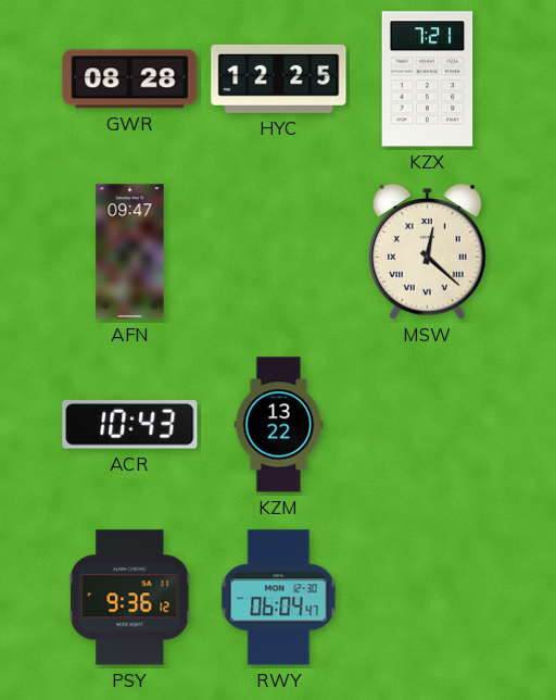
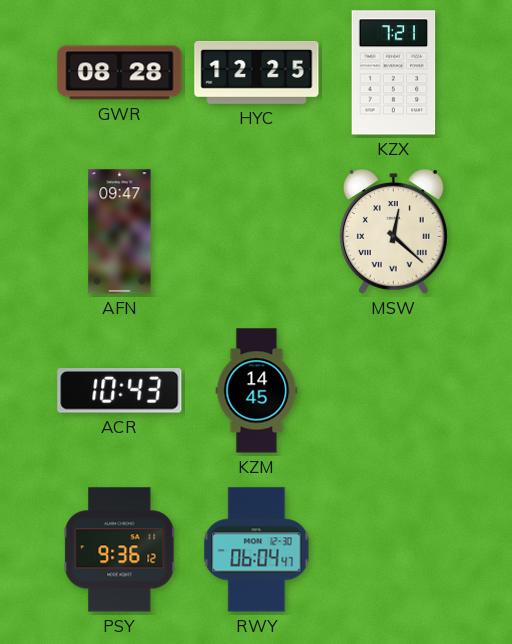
KZM: 13:22 -> 14:45
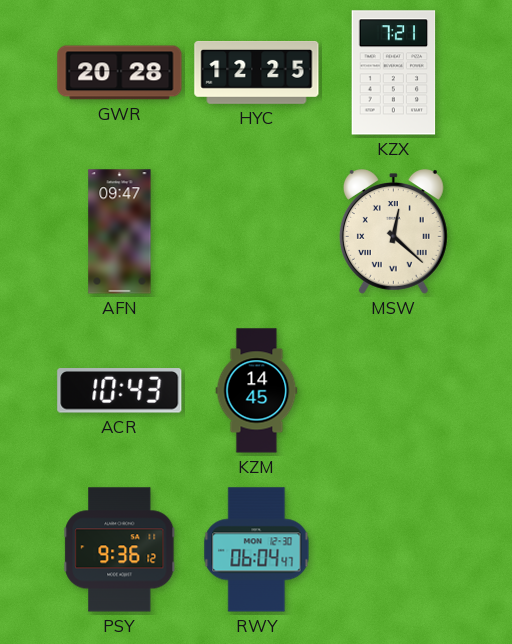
GWR: 08:28 -> 20:28
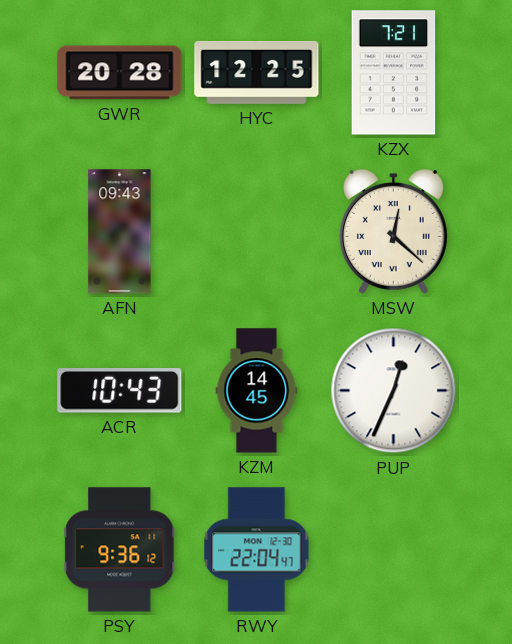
AFN: 09:47 -> 09:43
PUP: none -> 12:34
RWY: 06:04 -> 22:04
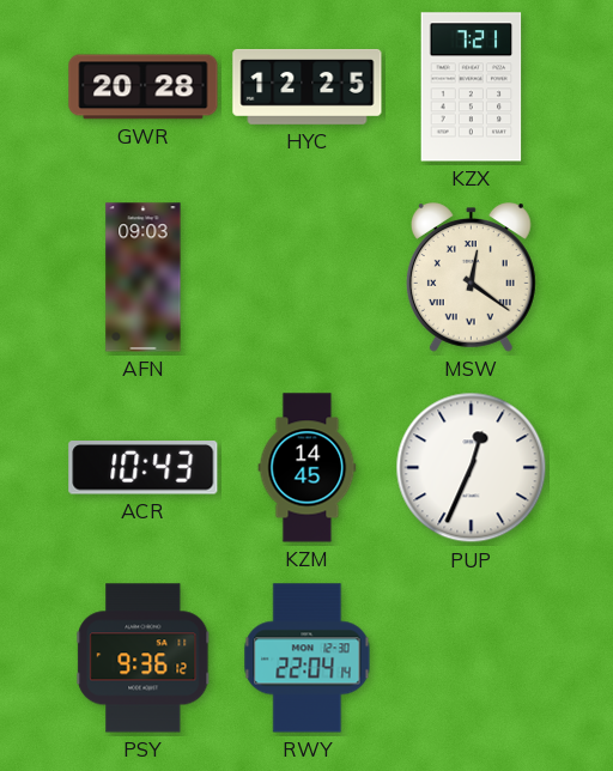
AFN: 09:43 -> 09:03
MSW: 12:22 -> 12:21
RWY: 22:04:47 -> 22:04:14
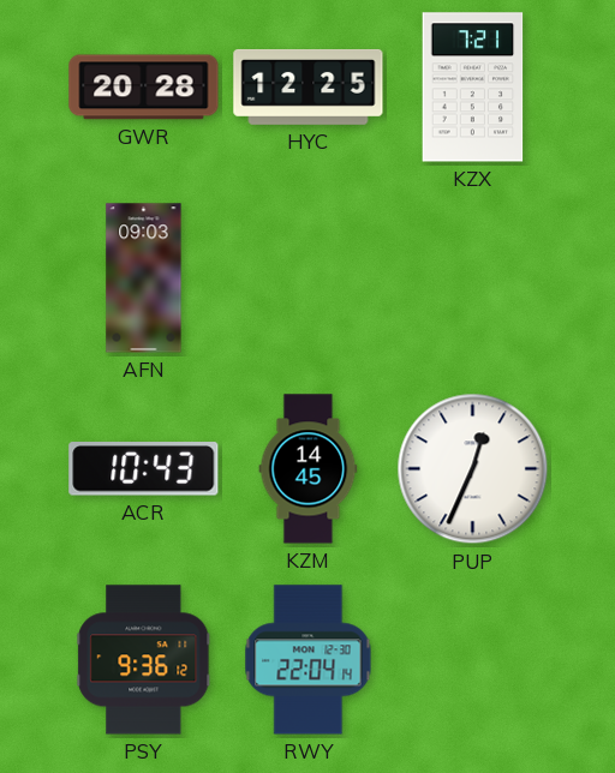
MSW: 12:21 -> none
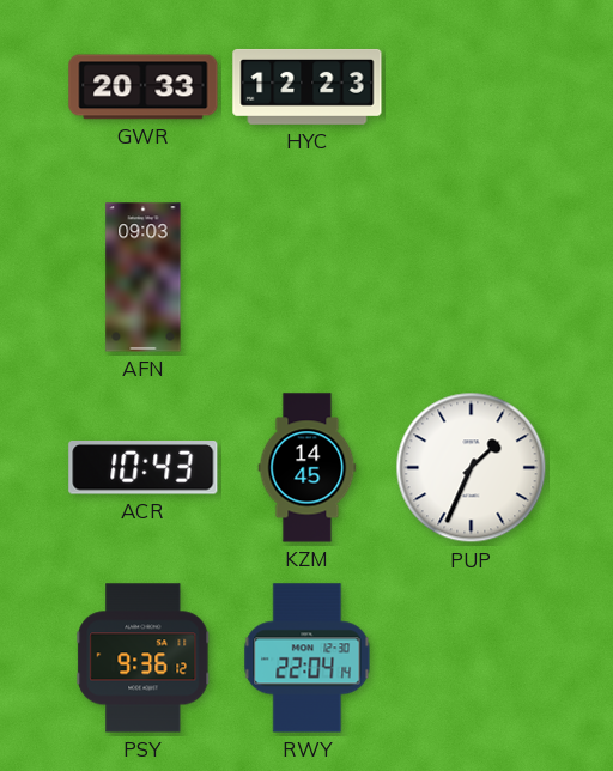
GWR: 20:28 -> 20:33
HYC: 12:25 -> 12:23
KZX: 7:21 -> none
PUP: 12:34 -> 1:34
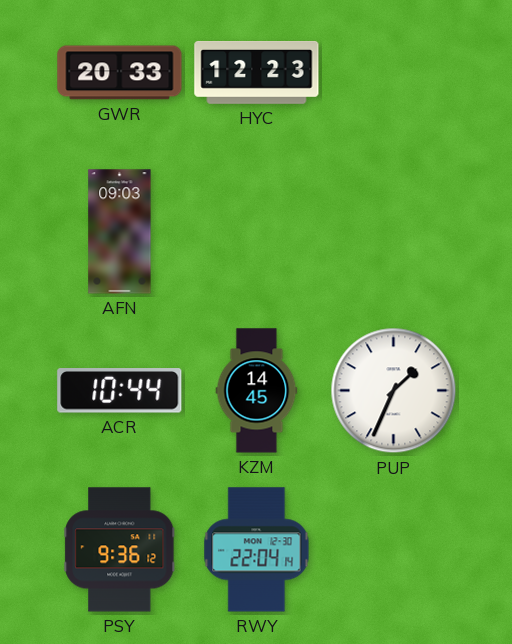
ACR: 10:43 -> 10:44
